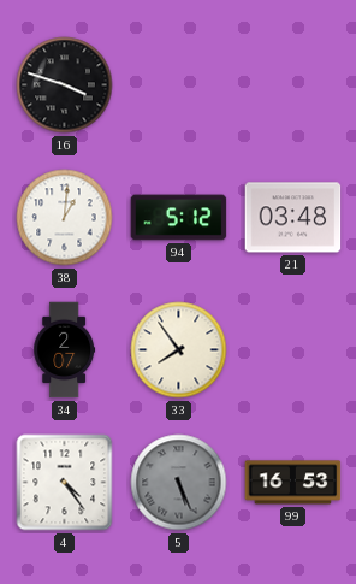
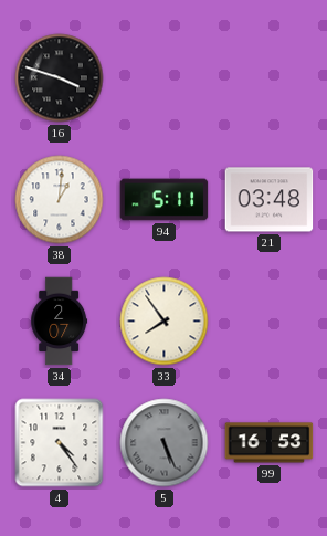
94: 5:12 -> 5:11
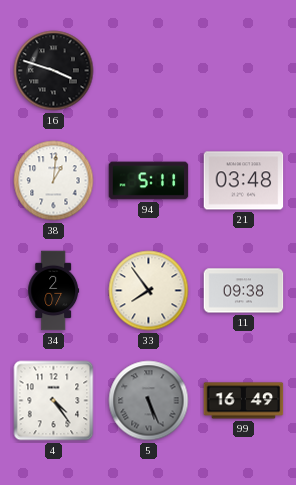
11: none -> 09:38
99: 16:53 -> 16:49
